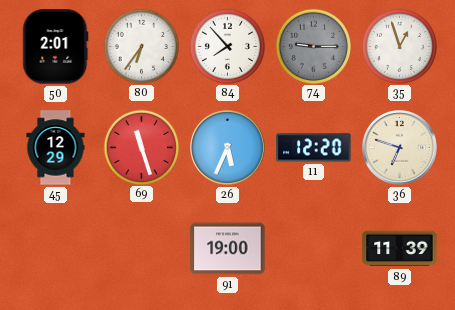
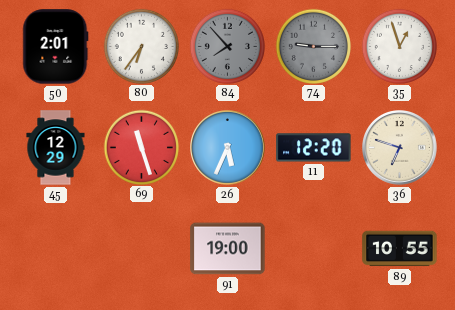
84 dial: white -> grey
89: 11:39 -> 10:55
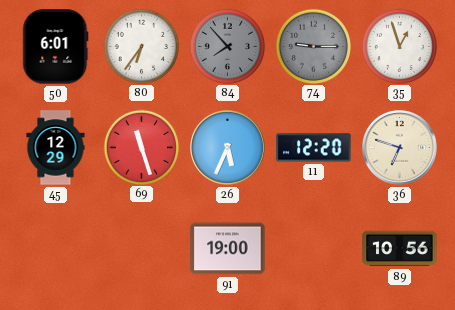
50: 2:01 -> 6:01
89: 10:55 -> 10:56
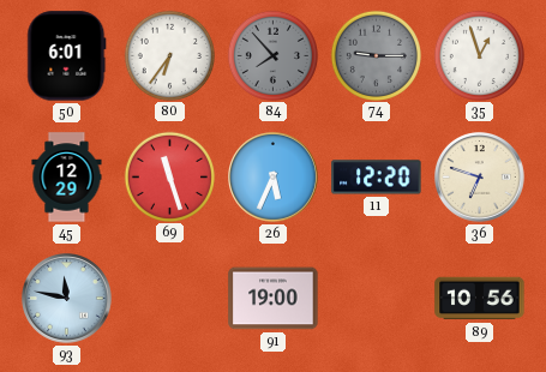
93: none -> 11:47
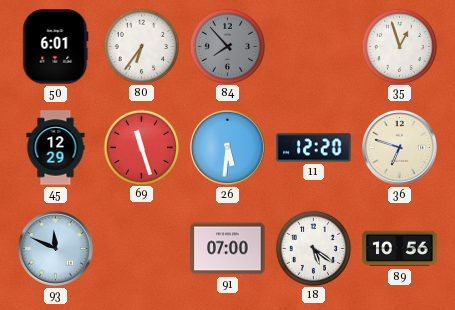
74: 9:15 -> none
26: 5:34 -> 5:31
93: 11:47 -> 11:49
91: 19:00 -> 07:00
18: none -> 5:21
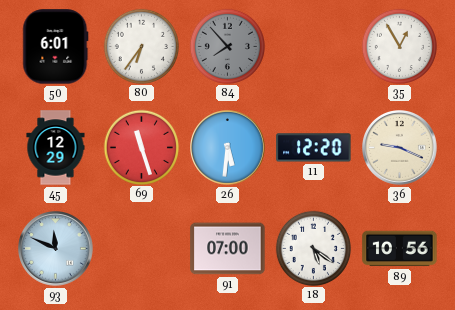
35: 12:57 -> 12:55
36: 6:48 -> 9:19
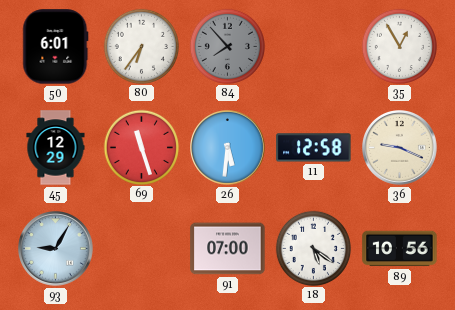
11: 12:20 -> 12:58
93: 11:49 -> 9:05
